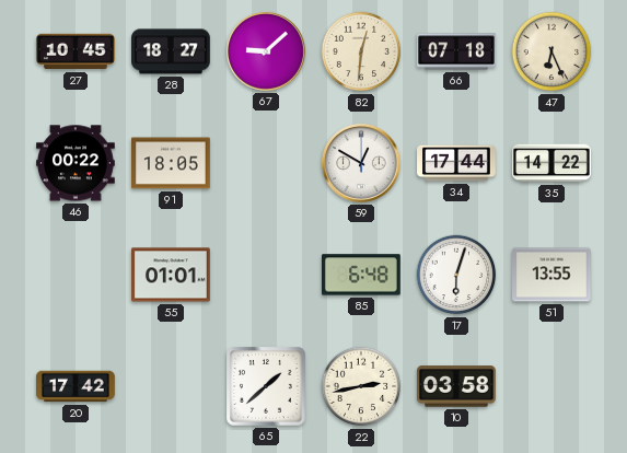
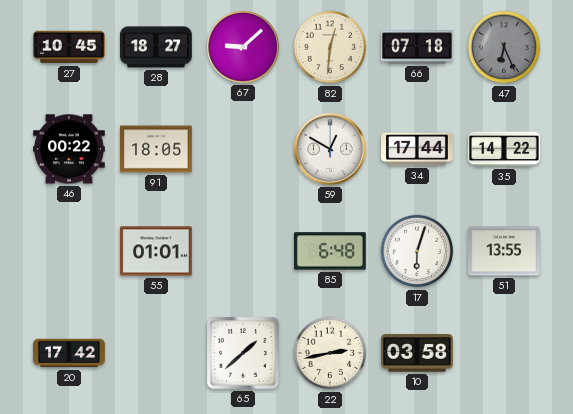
47 dial: cream -> grey
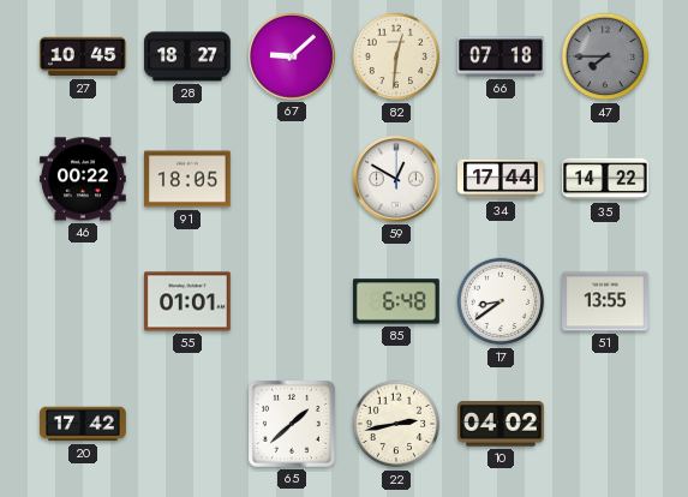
47: 6:26 -> 7:45
17: 6:03 -> 8:39
10: 03:58 -> 04:02
